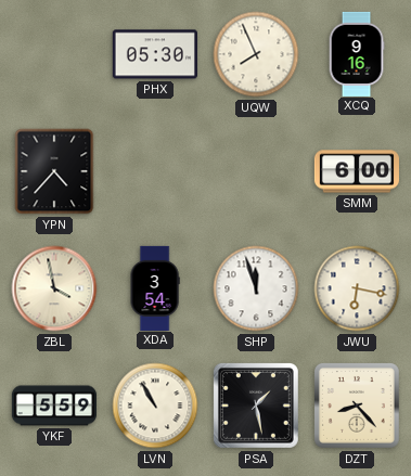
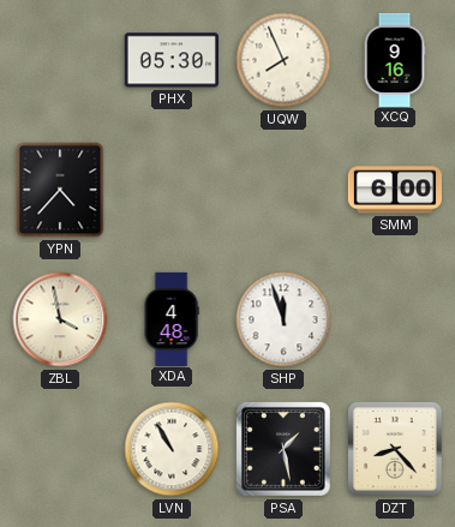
XDA: 3:54 -> 4:48
JWU: 6:17 -> none
YKF: 5:59 -> none
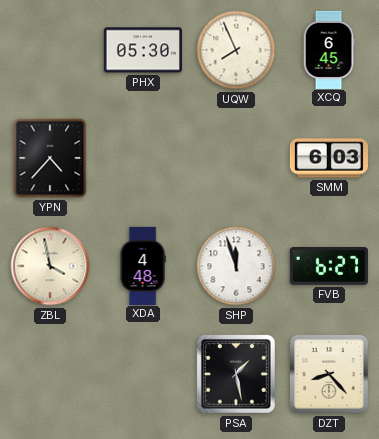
XCQ: 9:16 -> 6:45
SMM: 6:00 -> 6:03
FVB: none -> 6:27
LVN: 10:55 -> none
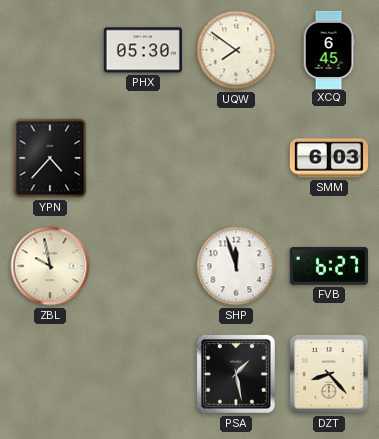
UQW: 7:56 -> 7:51
ZBL: 3:58 -> 9:58
XDA: 4:48 -> none
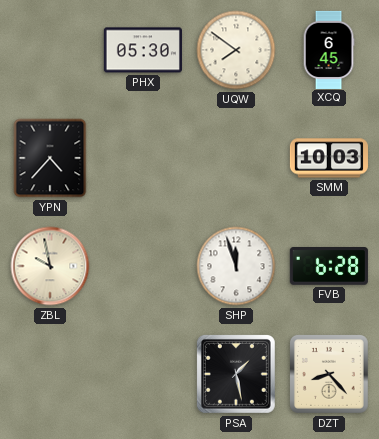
SMM: 6:03 -> 10:03
FVB: 6:27 -> 6:28
